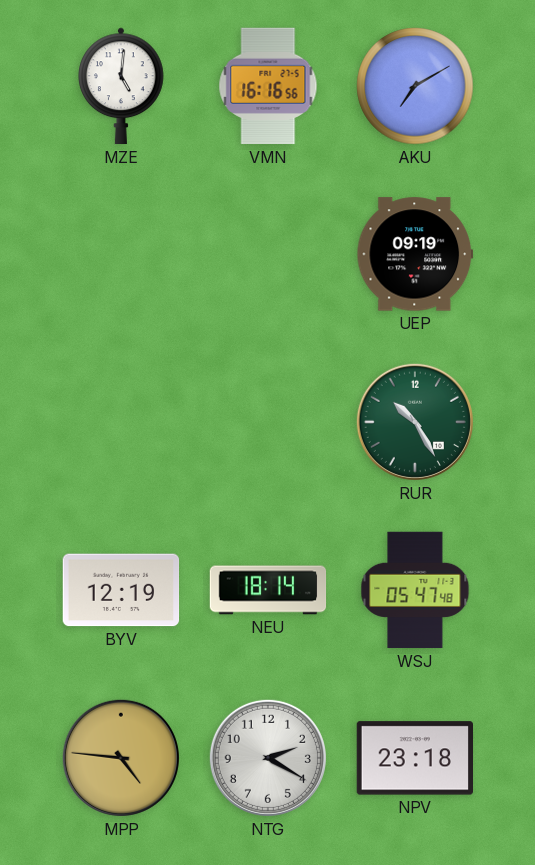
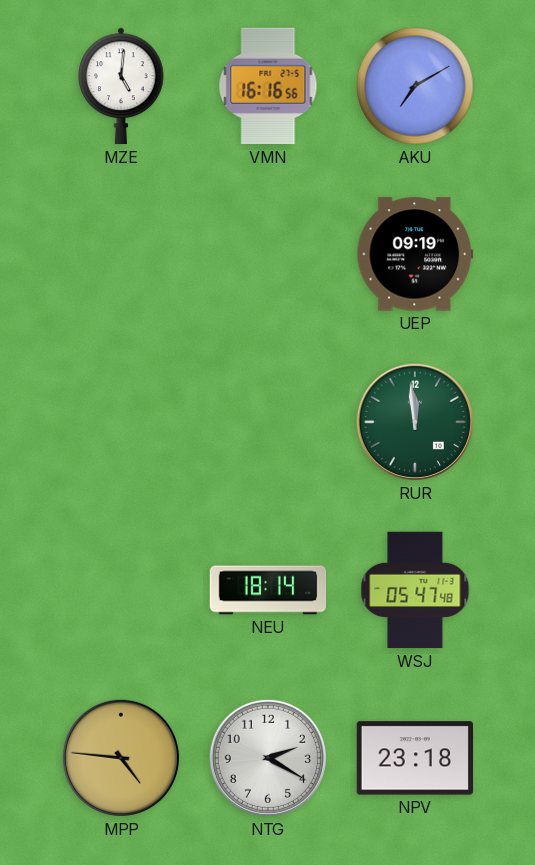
RUR: 10:25 -> 11:59
BYV: 12:19 -> none
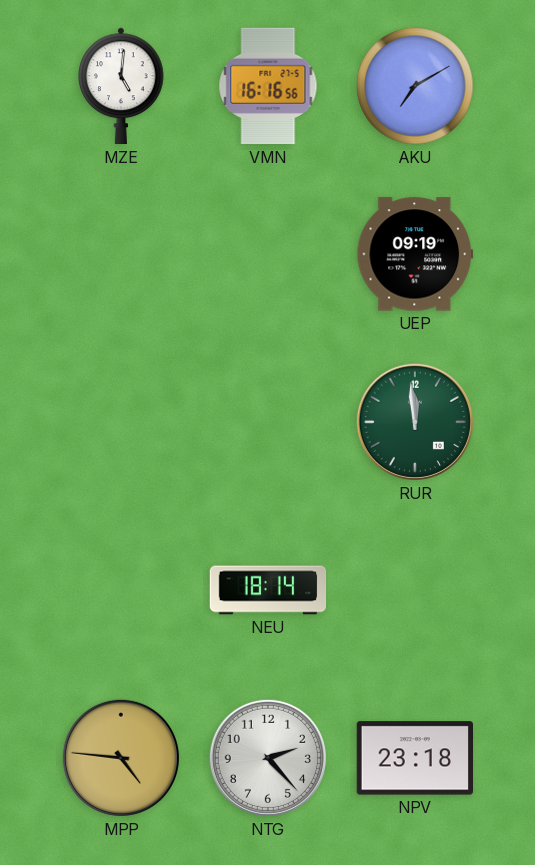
WSJ: 05:47 -> none
NTG: 2:20 -> 2:23
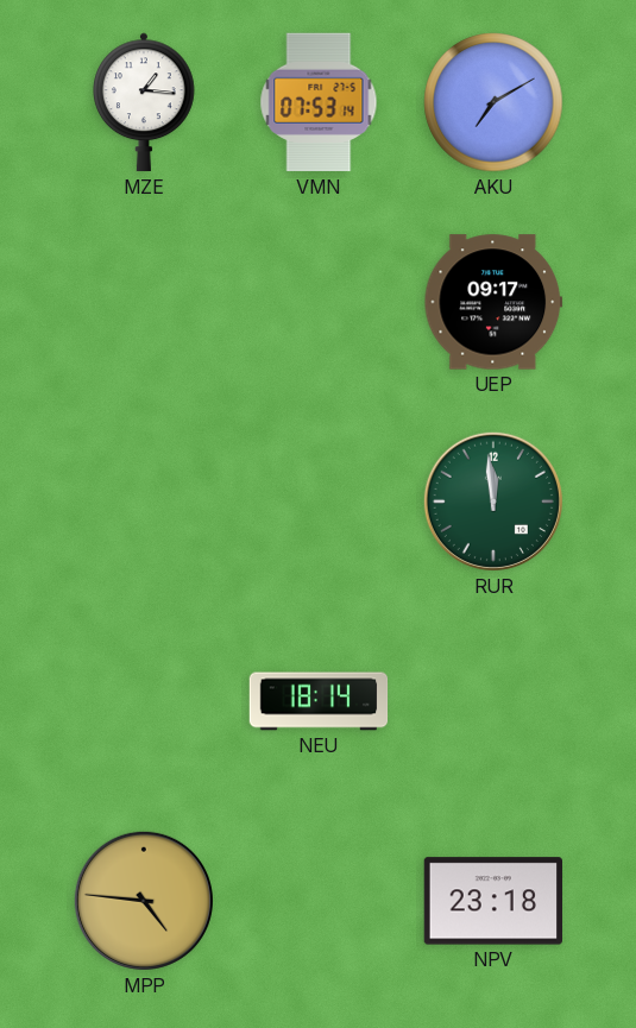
MZE: 5:01 -> 1:16
VMN: 16:16 -> 07:53
UEP: 09:19 -> 09:17
NTG: 2:23 -> none
